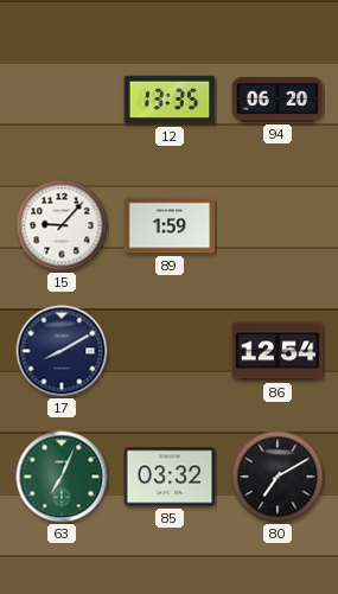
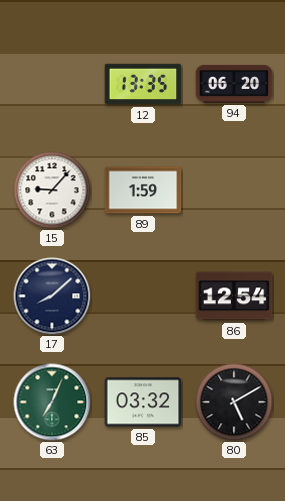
17: 8:10 -> 8:08
80: 7:10 -> 5:10
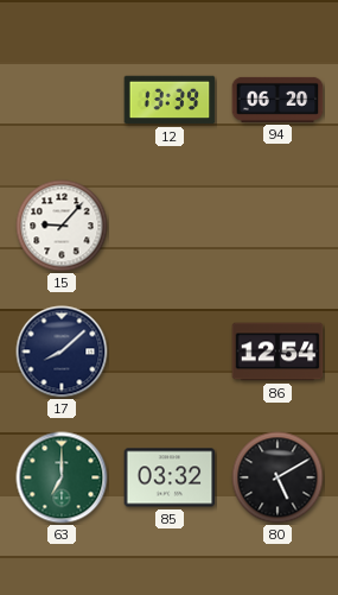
12: 13:35 -> 13:39
89: 1:59 -> none
63: 7:04 -> 7:00
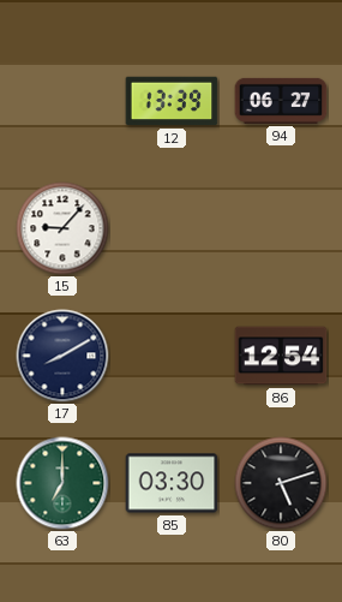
94: 06:20 -> 06:27
17: 8:08 -> 8:10
85: 03:32 -> 03:30
80: 5:10 -> 5:12
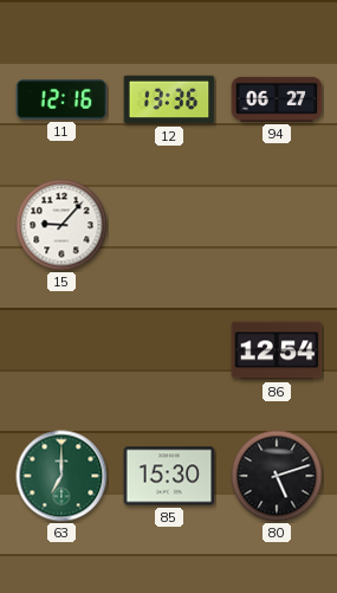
11: none -> 12:16
12: 13:39 -> 13:36
17: 8:10 -> none
85: 03:30 -> 15:30
